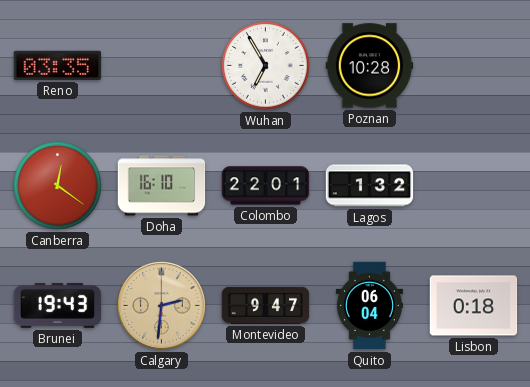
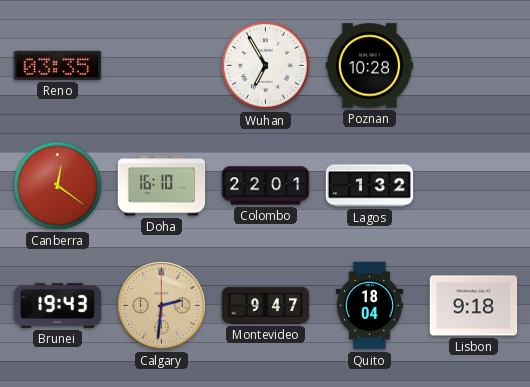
Quito: 06:04 -> 18:04
Lisbon: 0:18 -> 9:18
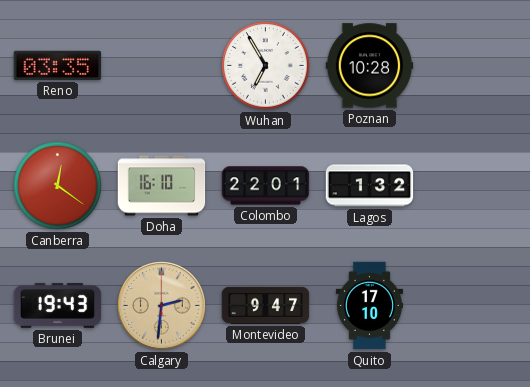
Quito: 18:04 -> 17:10
Lisbon: 9:18 -> none
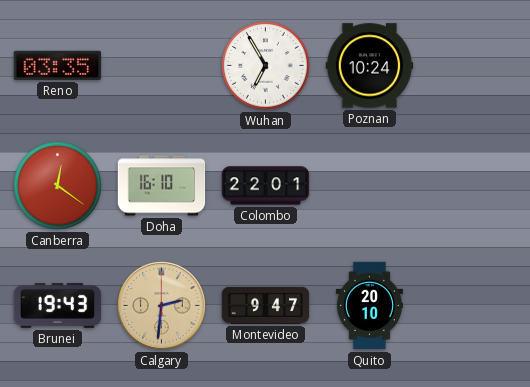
Poznan: 10:28 -> 10:24
Lagos: 1:32 -> none
Quito: 17:10 -> 20:10
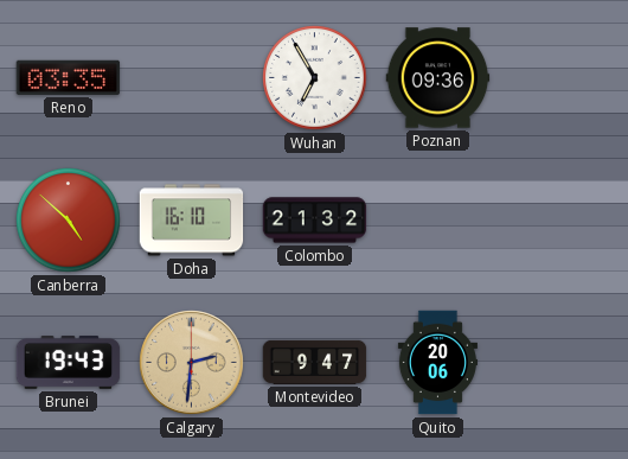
Poznan: 10:24 -> 09:36
Canberra: 12:21 -> 4:52
Colombo: 22:01 -> 21:32
Quito: 20:10 -> 20:06
